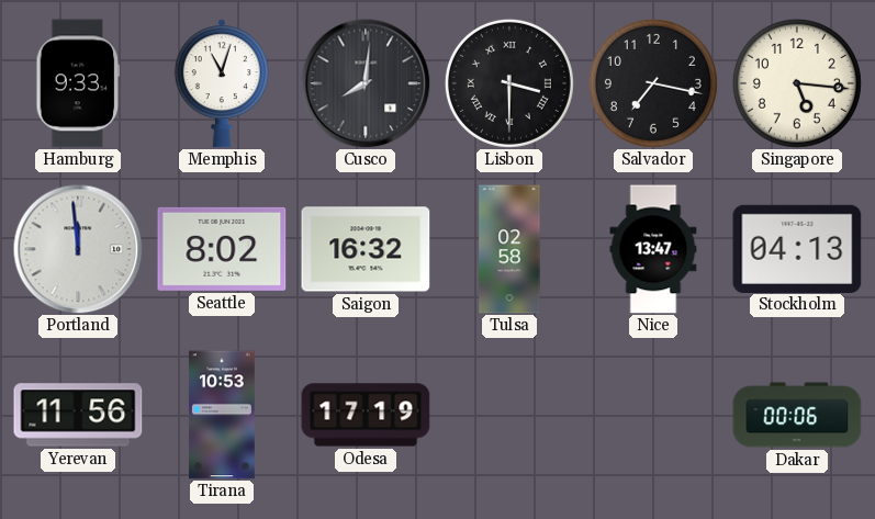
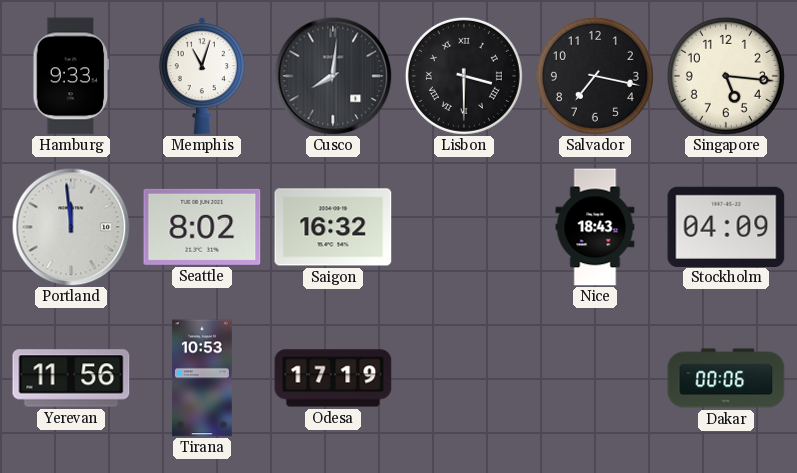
Tulsa: 02:58 -> none
Nice: 13:47 -> 18:43
Stockholm: 04:13 -> 04:09
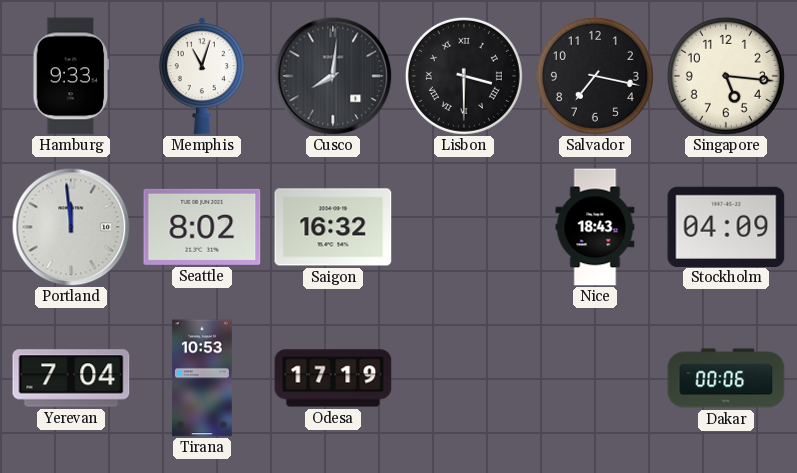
Yerevan: 11:56 -> 7:04
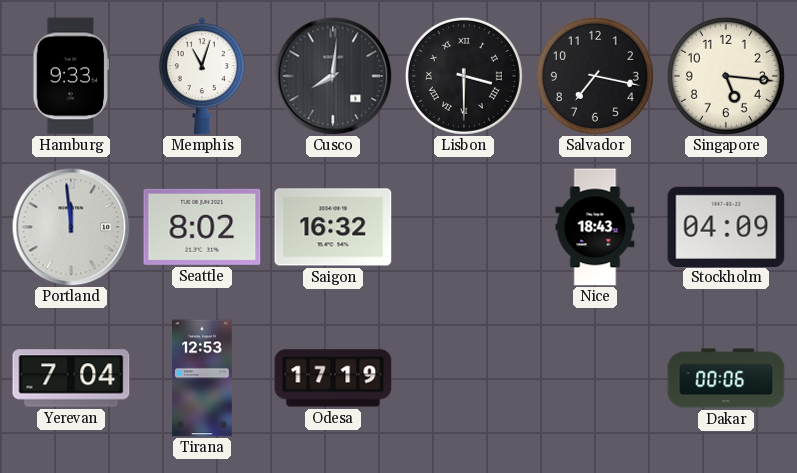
Tirana: 10:53 -> 12:53
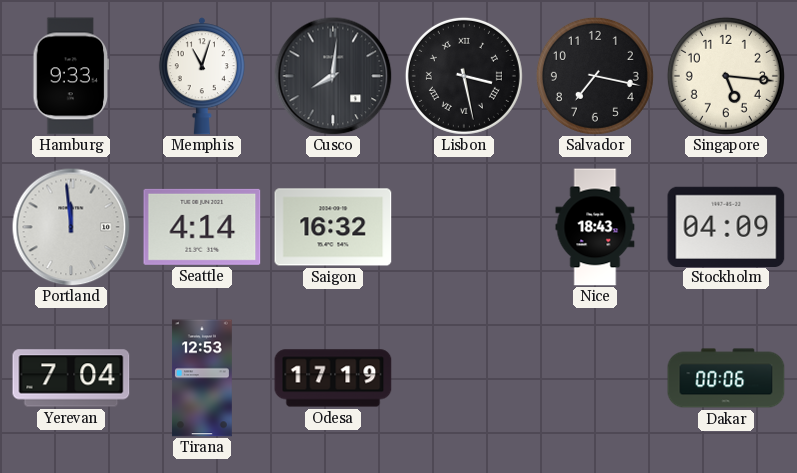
Lisbon: 3:30 -> 3:28
Seattle: 8:02 -> 4:14
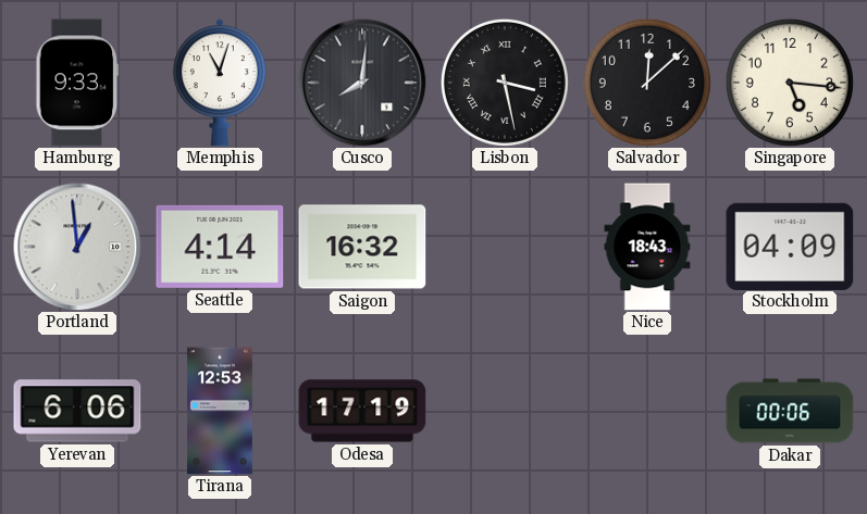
Salvador: 7:17 -> 12:08
Portland: 11:59 -> 12:59
Yerevan: 7:04 -> 6:06
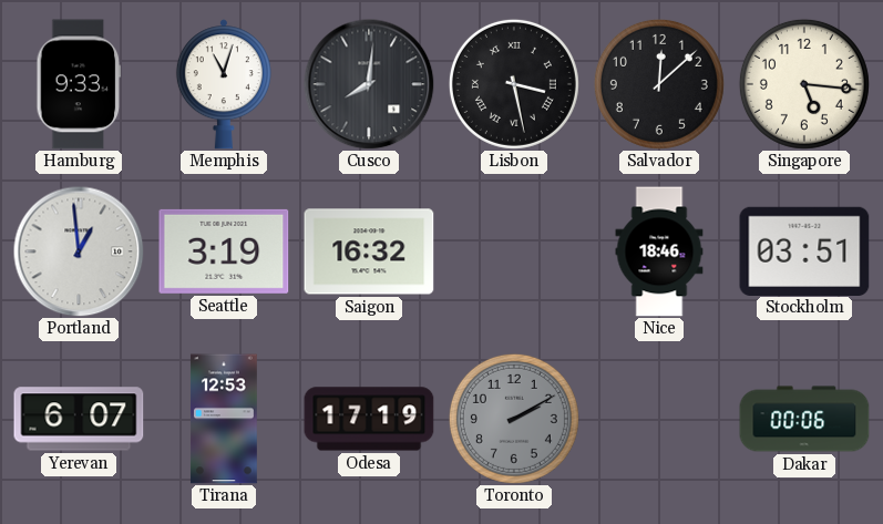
Seattle: 4:14 -> 3:19
Nice: 18:43 -> 18:46
Stockholm: 04:09 -> 03:51
Yerevan: 6:06 -> 6:07
Toronto: none -> 2:10
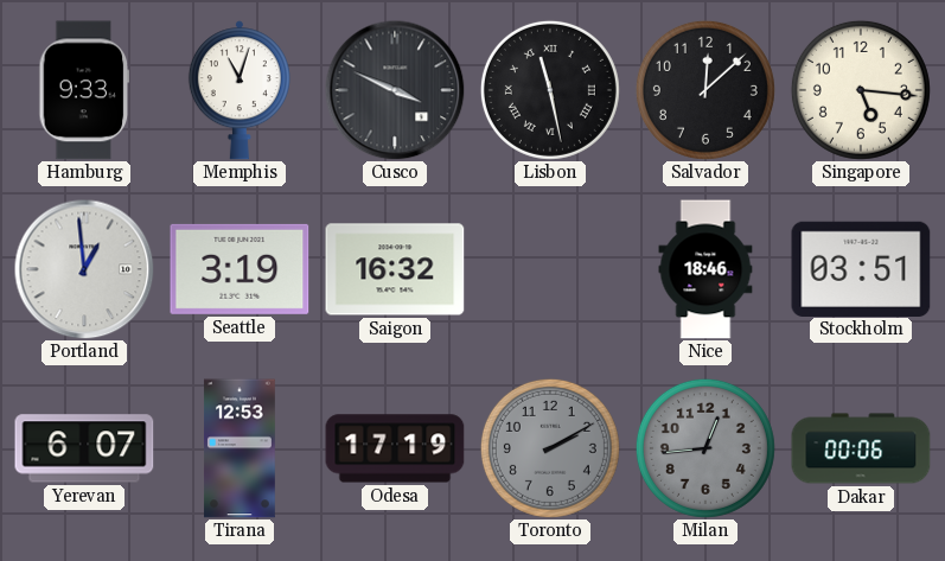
Cusco: 8:01 -> 3:49
Lisbon: 3:28 -> 11:28
Milan: none -> 12:44
